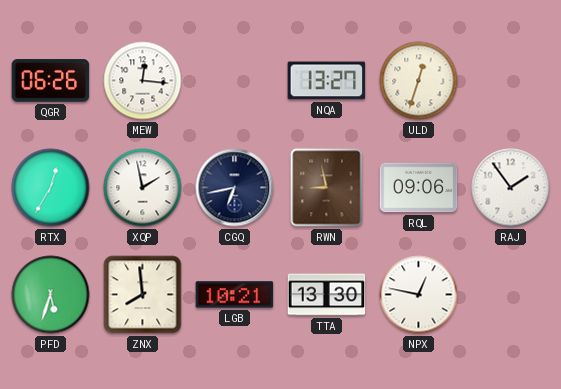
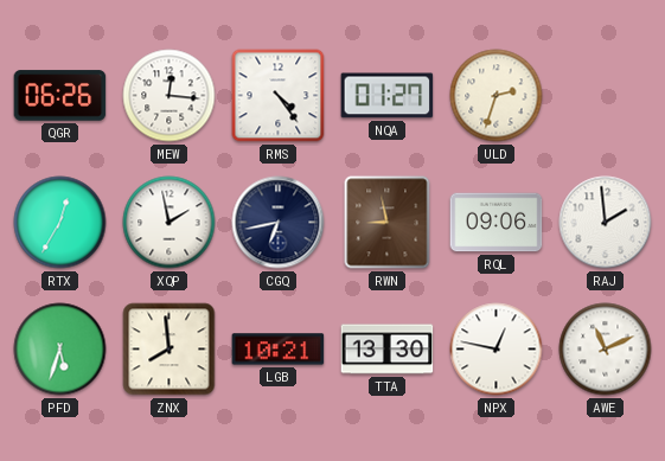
RMS: none -> 4:24
NQA: 13:27 -> 01:27
ULD: 12:33 -> 2:33
RAJ: 1:54 -> 1:59
AWE: none -> 11:11
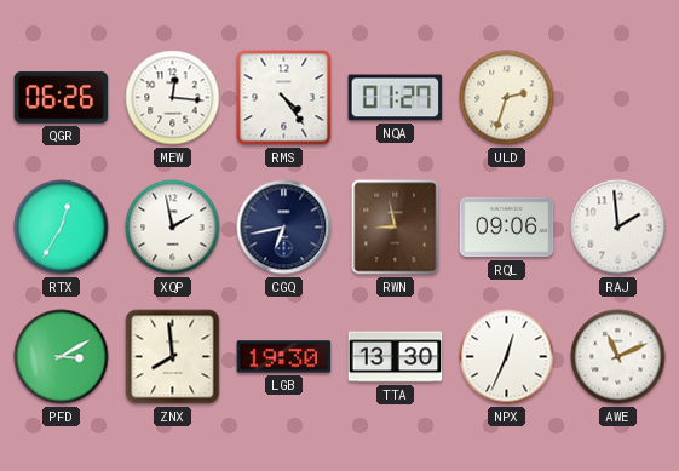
PFD: 5:33 -> 3:10
LGB: 10:21 -> 19:30
NPX: 12:47 -> 12:34
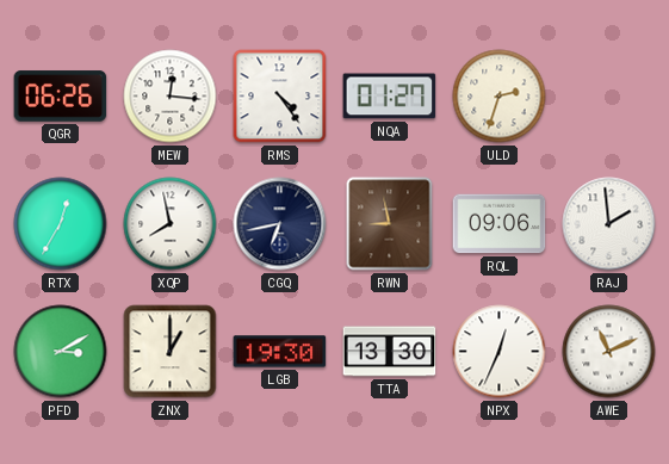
XQP: 1:58 -> 7:58
ZNX: 7:59 -> 1:00
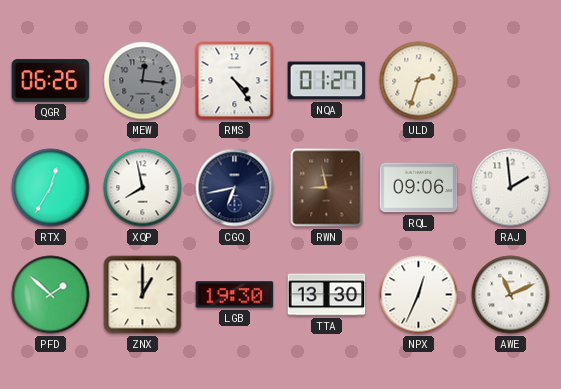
MEW dial: white -> grey
PFD: 3:10 -> 1:52
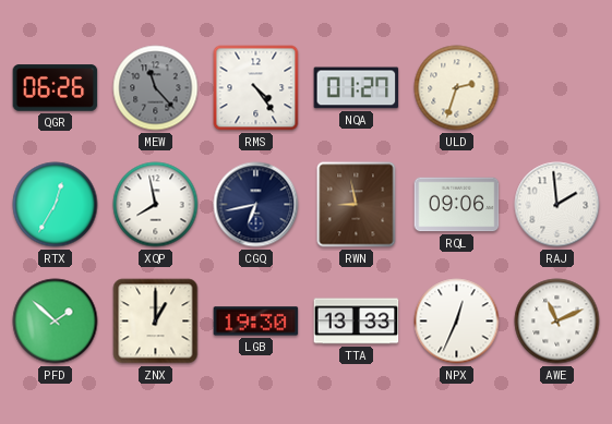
MEW: 12:16 -> 11:23
TTA: 13:30 -> 13:33
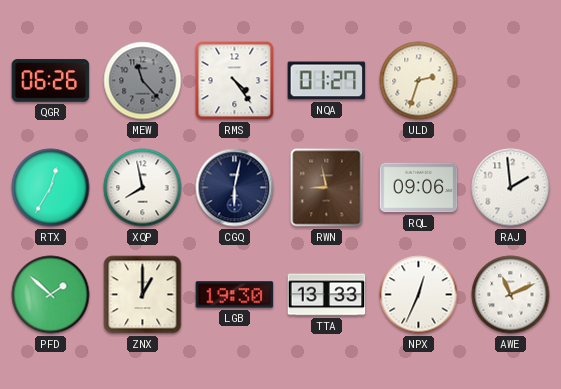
CGQ: 6:43 -> 6:02
